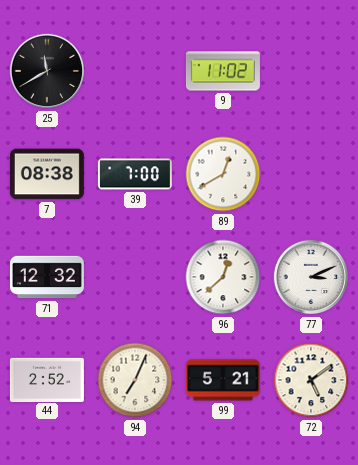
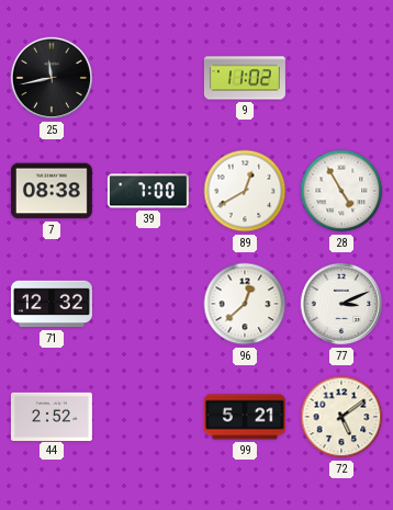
25: 11:40 -> 11:43
28: none -> 4:55
94: 7:04 -> none
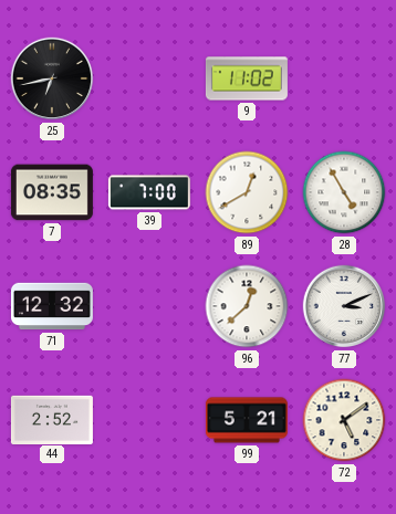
25: 11:43 -> 6:43
7: 08:38 -> 08:35
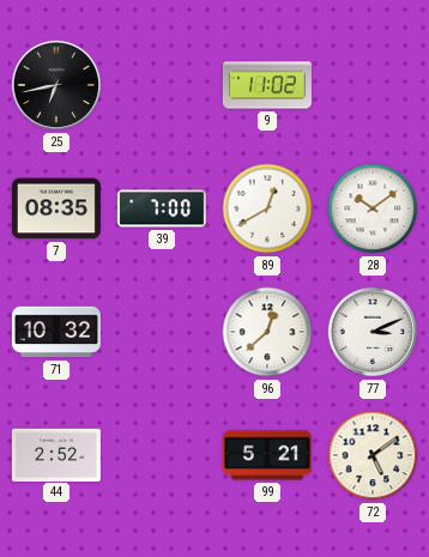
28: 4:55 -> 10:09
71: 12:32 -> 10:32
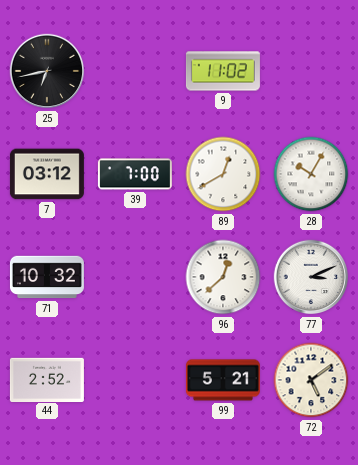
7: 08:35 -> 03:12
28: 10:09 -> 10:05
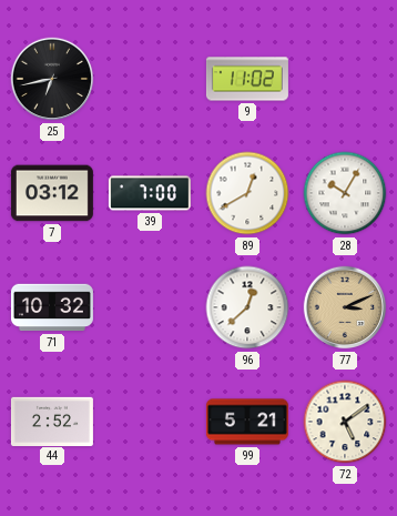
77 dial: white -> champagne
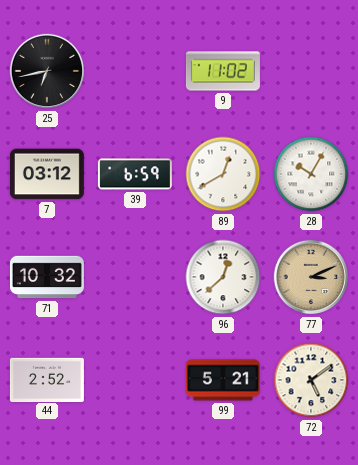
39: 7:00 -> 6:59
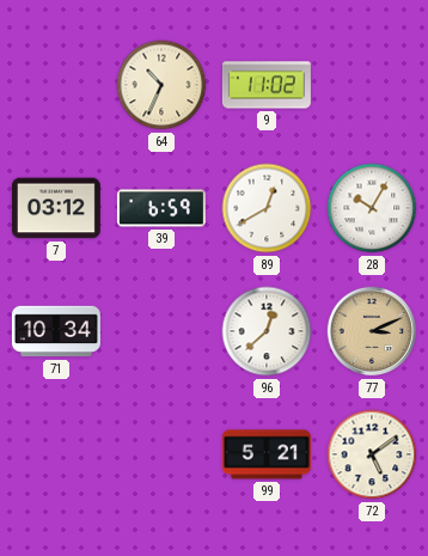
25: 6:43 -> none
64: none -> 10:34
71: 10:32 -> 10:34
44: 2:52 -> none
